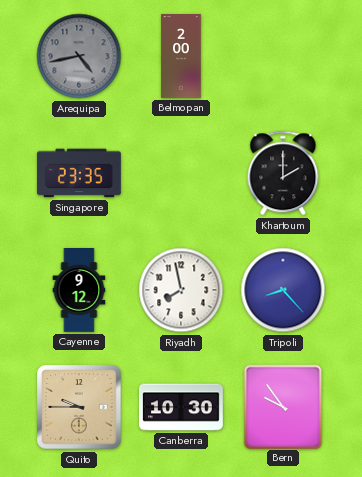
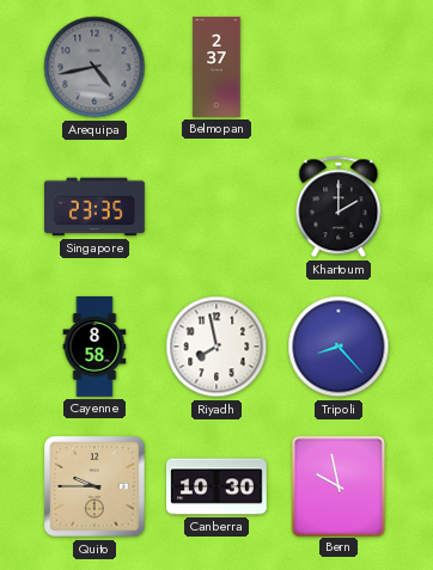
Belmopan: 2:00 -> 2:37
Cayenne: 9:12 -> 8:58
Bern: 9:54 -> 9:58
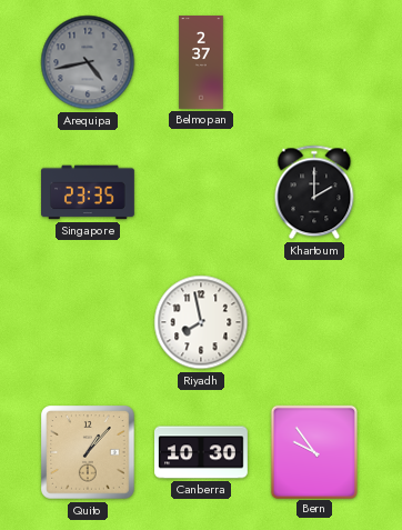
Cayenne: 8:58 -> none
Tripoli: 8:23 -> none
Quito: 9:45 -> 1:07
Bern: 9:58 -> 9:54
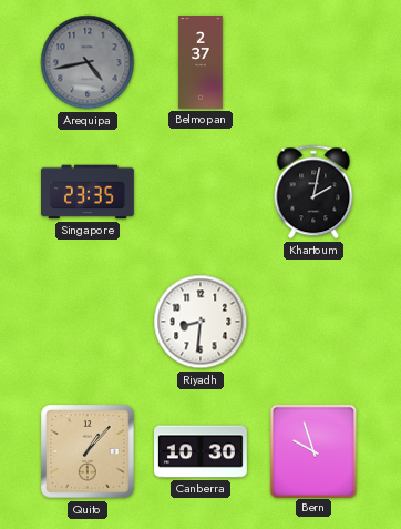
Khartoum: 2:00 -> 2:02
Riyadh: 7:58 -> 8:31
Bern: 9:54 -> 9:57
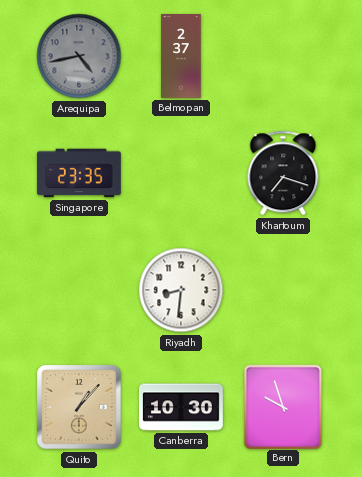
Khartoum: 2:02 -> 7:18
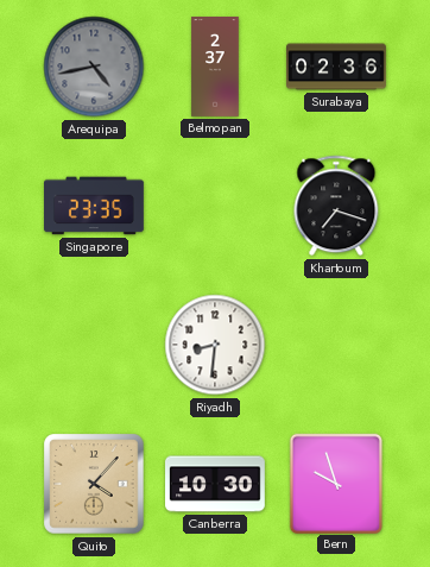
Surabaya: none -> 02:36
Quito: 1:07 -> 4:07
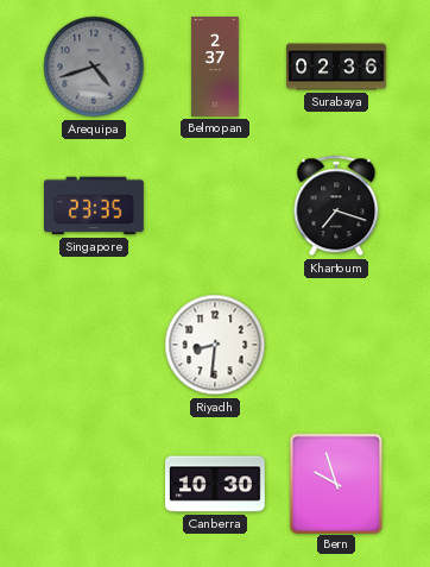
Arequipa: 4:43 -> 4:42
Quito: 4:07 -> none
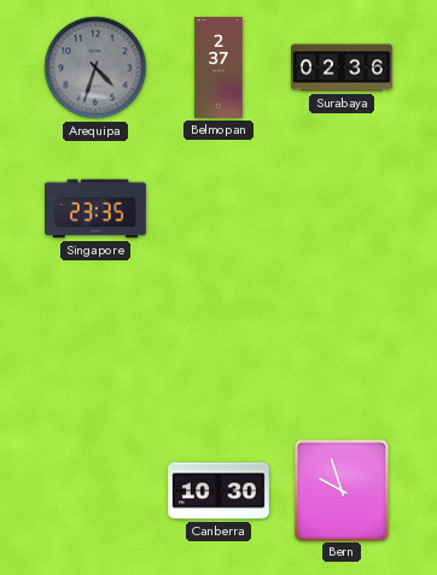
Arequipa: 4:42 -> 4:33
Khartoum: 7:18 -> none
Riyadh: 8:31 -> none
